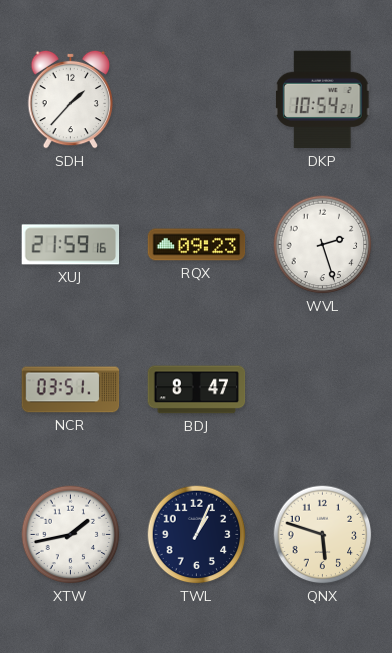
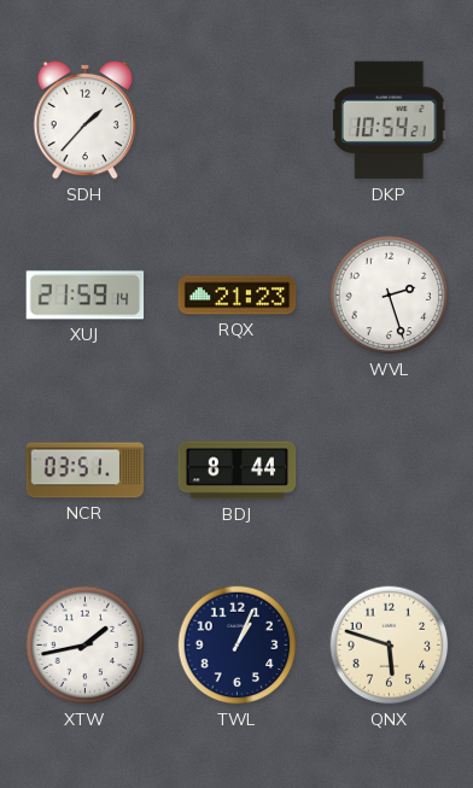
XUJ: 21:59:16 -> 21:59:14
RQX: 09:23 -> 21:23
BDJ: 8:47 -> 8:44
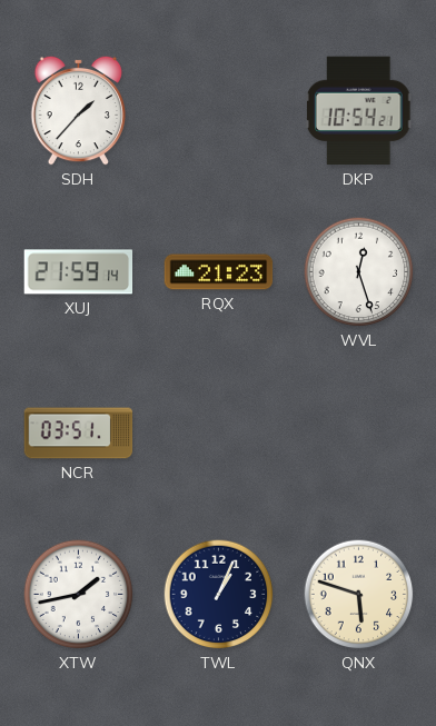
WVL: 2:27 -> 12:27
BDJ: 8:44 -> none
